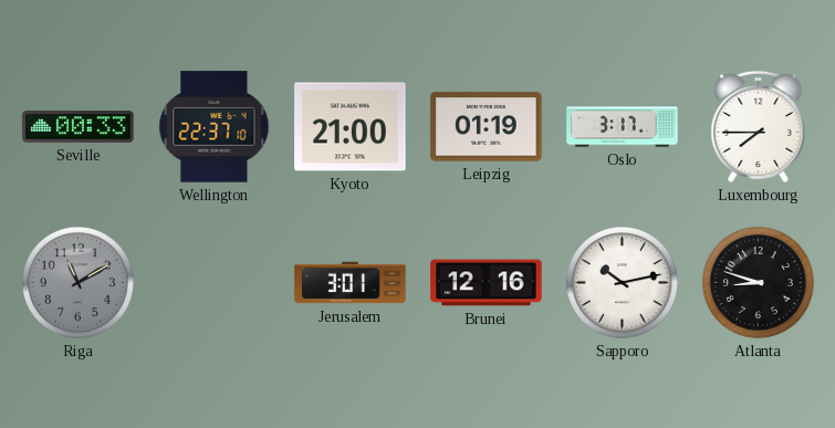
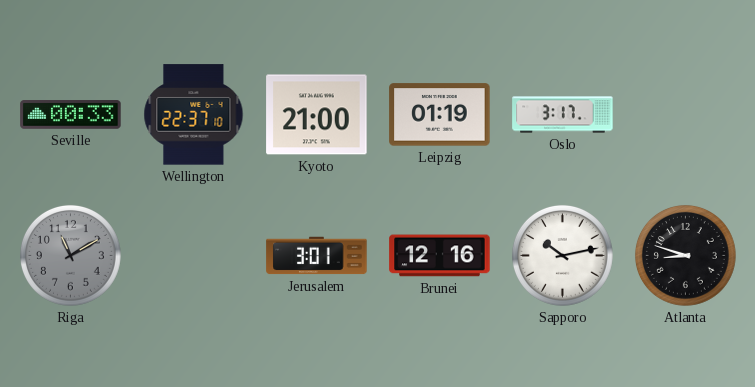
Luxembourg: 7:45 -> none
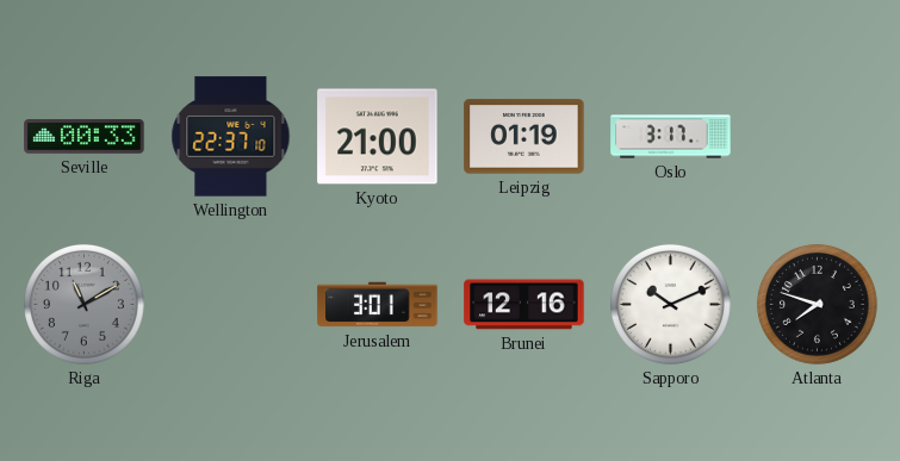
Sapporo: 10:13 -> 10:11
Atlanta: 8:48 -> 7:48
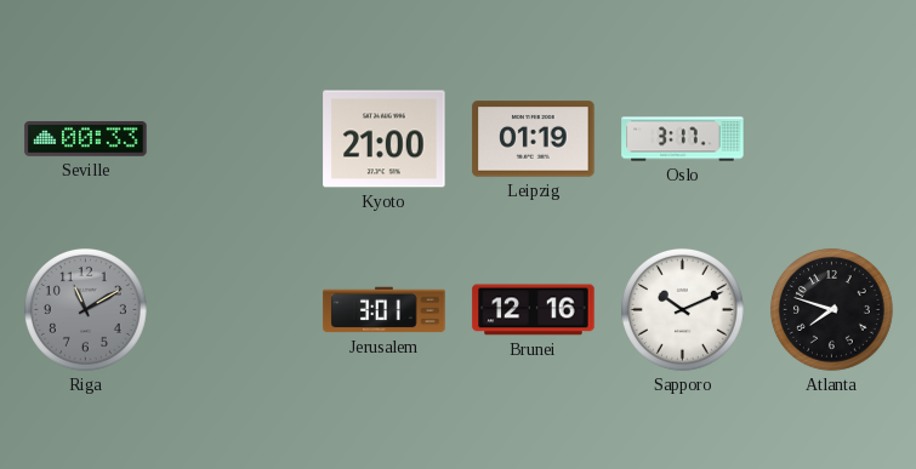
Wellington: 22:37 -> none
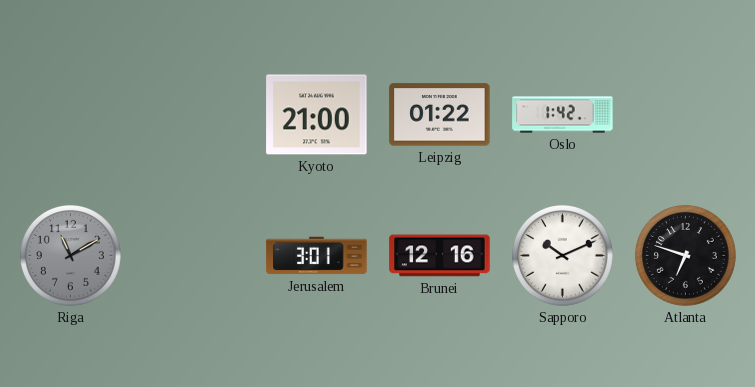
Seville: 00:33 -> none
Leipzig: 01:19 -> 01:22
Oslo: 3:17 -> 1:42
Atlanta: 7:48 -> 6:48
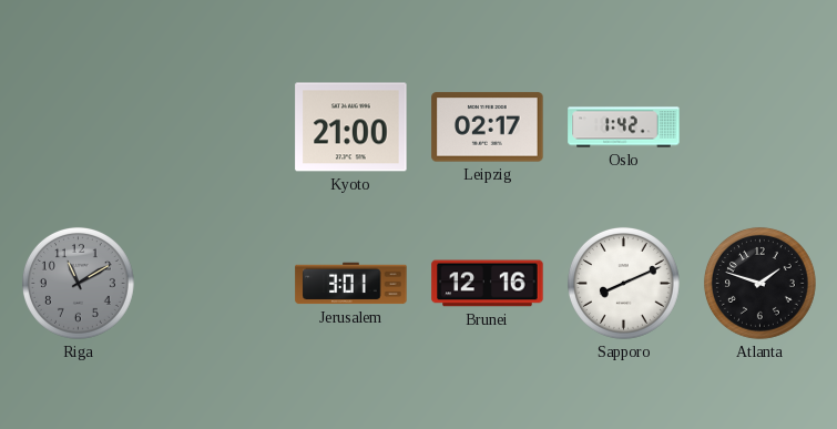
Leipzig: 01:22 -> 02:17
Sapporo: 10:11 -> 8:11
Atlanta: 6:48 -> 1:48
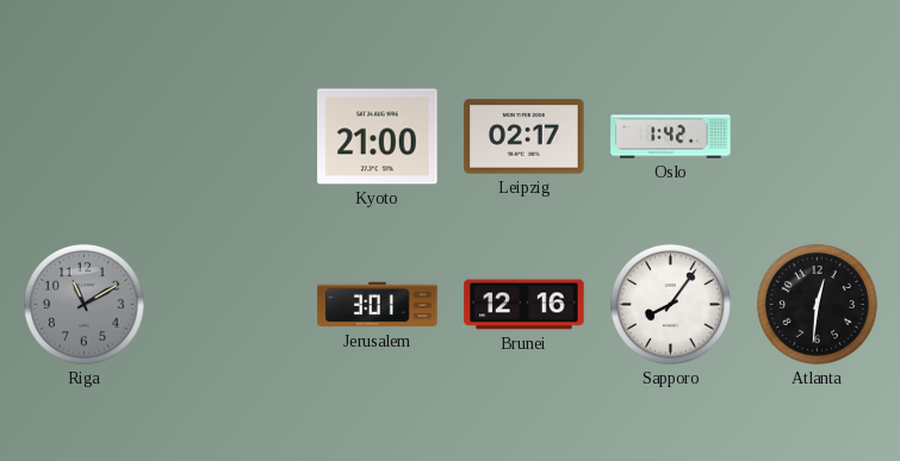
Sapporo: 8:11 -> 8:06
Atlanta: 1:48 -> 12:31
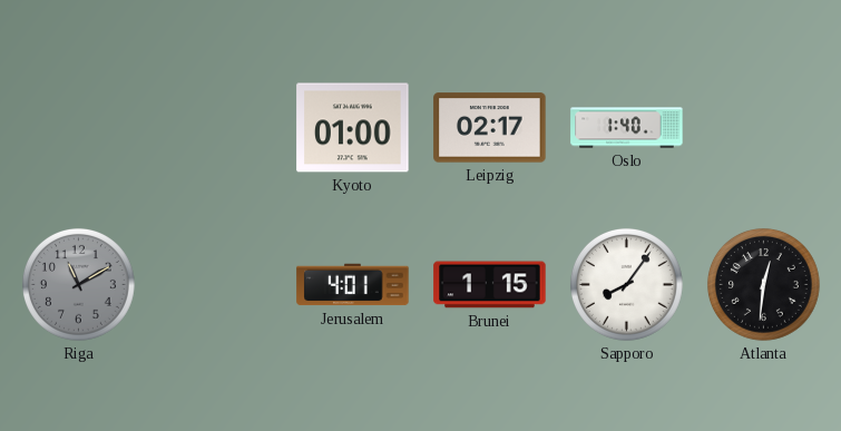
Kyoto: 21:00 -> 01:00
Oslo: 1:42 -> 1:40
Jerusalem: 3:01 -> 4:01
Brunei: 12:16 -> 1:15
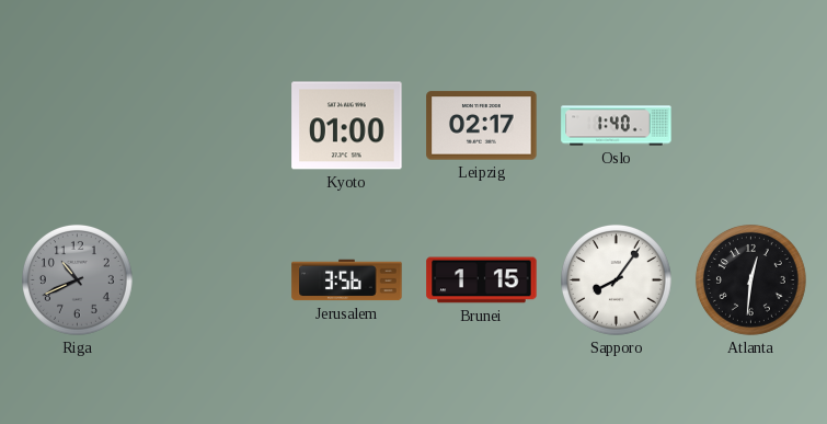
Riga: 11:10 -> 10:41
Jerusalem: 4:01 -> 3:56
